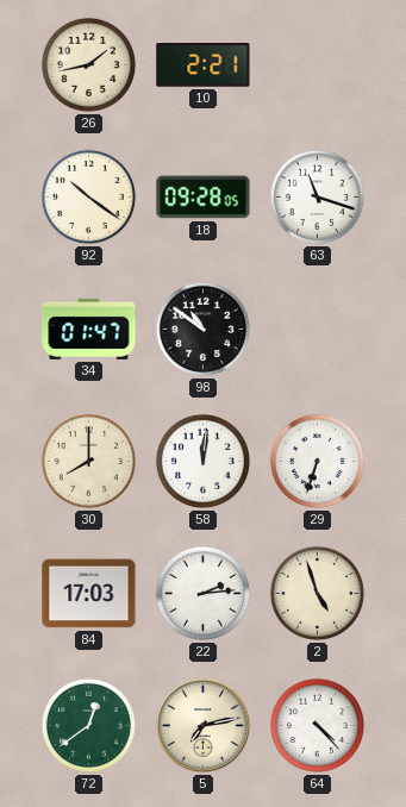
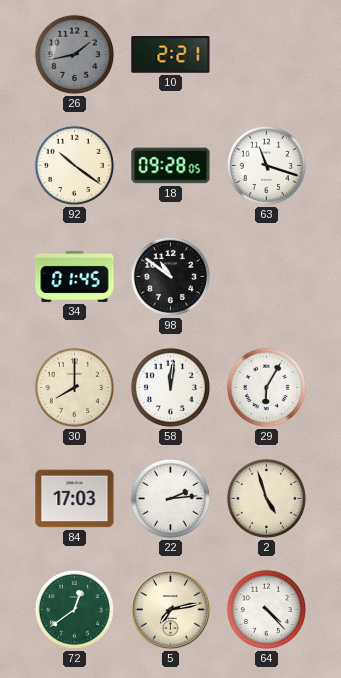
26 dial: cream -> grey
34: 01:47 -> 01:45
29: 6:33 -> 6:05
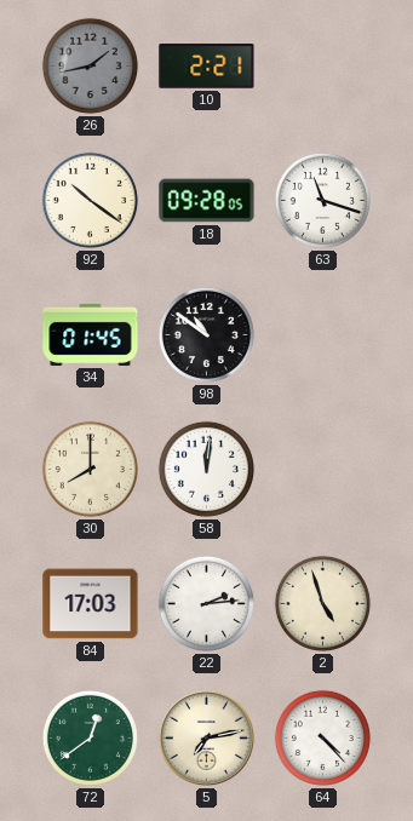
29: 6:05 -> none
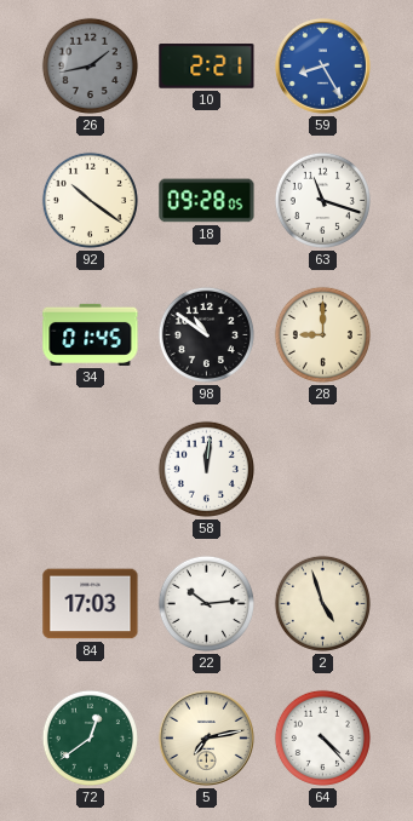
59: none -> 8:25
28: none -> 9:00
30: 8:00 -> none
22: 2:14 -> 10:14
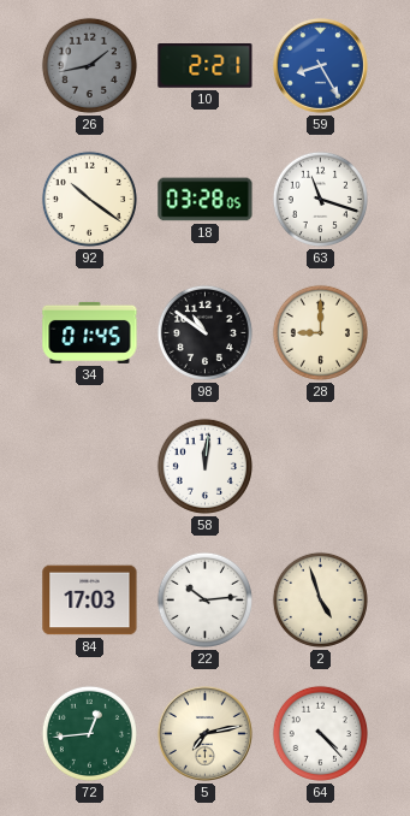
18: 09:28 -> 03:28
72: 12:39 -> 12:44
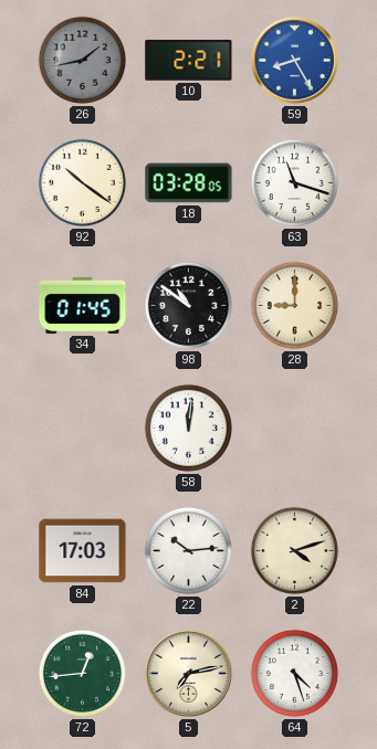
2: 4:57 -> 4:12
64: 4:23 -> 4:27
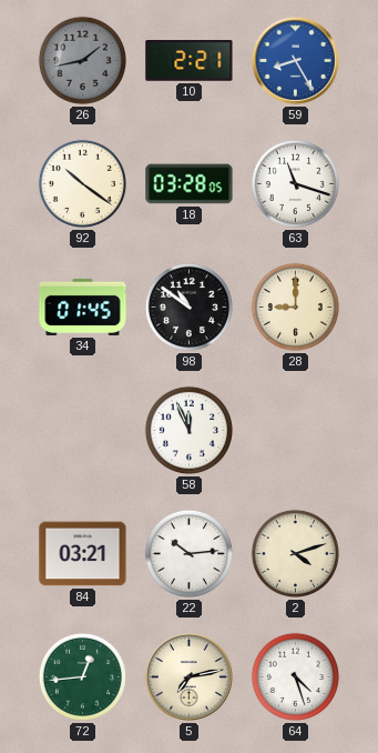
58: 12:01 -> 11:56
84: 17:03 -> 03:21
